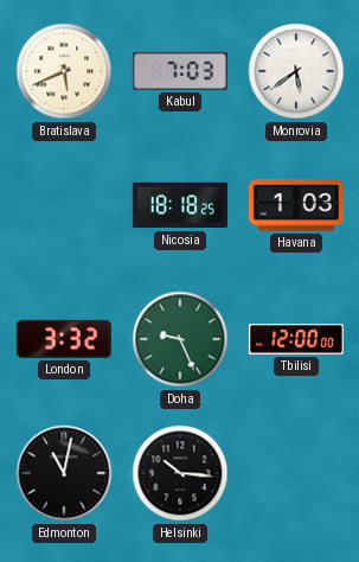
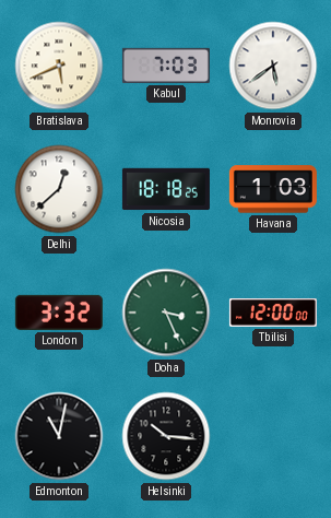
Delhi: none -> 12:38
Doha: 9:26 -> 3:26
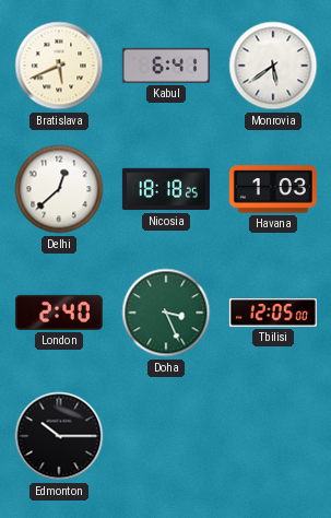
Kabul: 7:03 -> 6:41
London: 3:32 -> 2:40
Tbilisi: 12:00 -> 12:05
Edmonton: 11:02 -> 10:15
Helsinki: 10:16 -> none
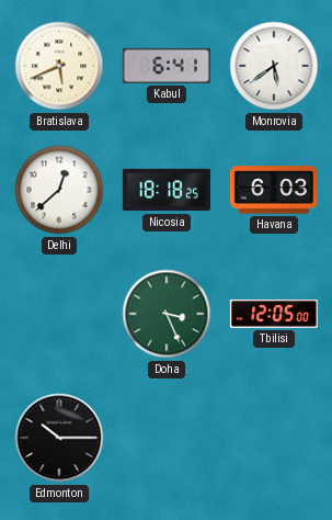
Havana: 1:03 -> 6:03
London: 2:40 -> none
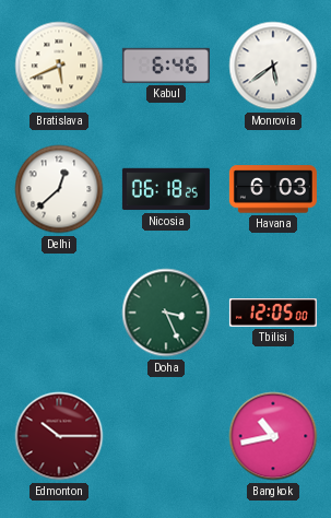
Kabul: 6:41 -> 6:46
Nicosia: 18:18 -> 06:18
Edmonton dial: black -> burgundy
Bangkok: none -> 10:43
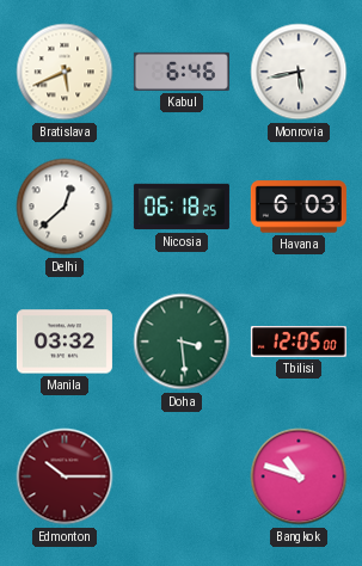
Monrovia: 5:39 -> 5:43
Manila: none -> 03:32
Doha: 3:26 -> 3:29
Bangkok: 10:43 -> 10:48
